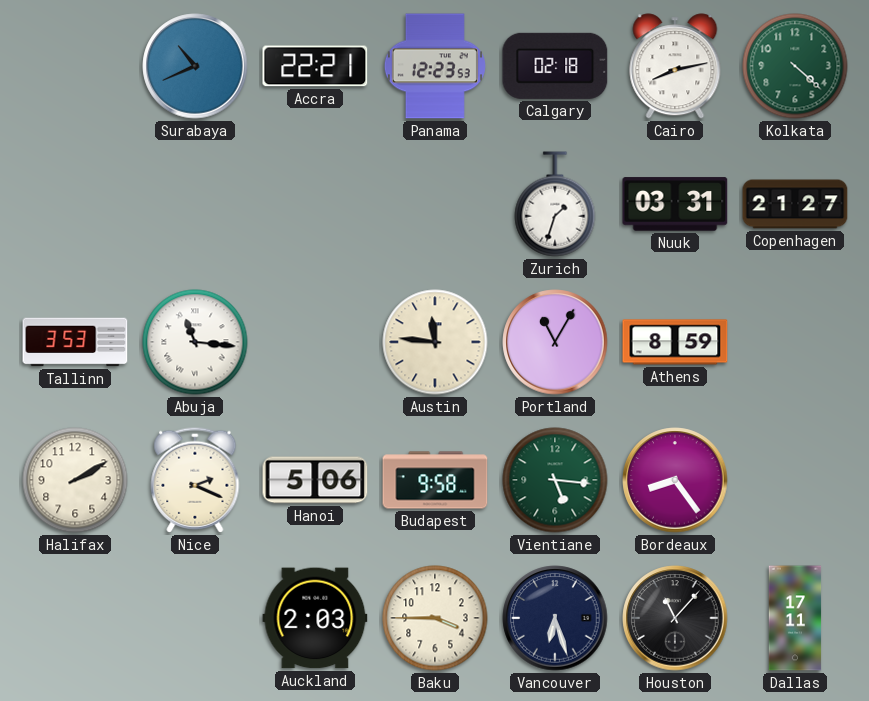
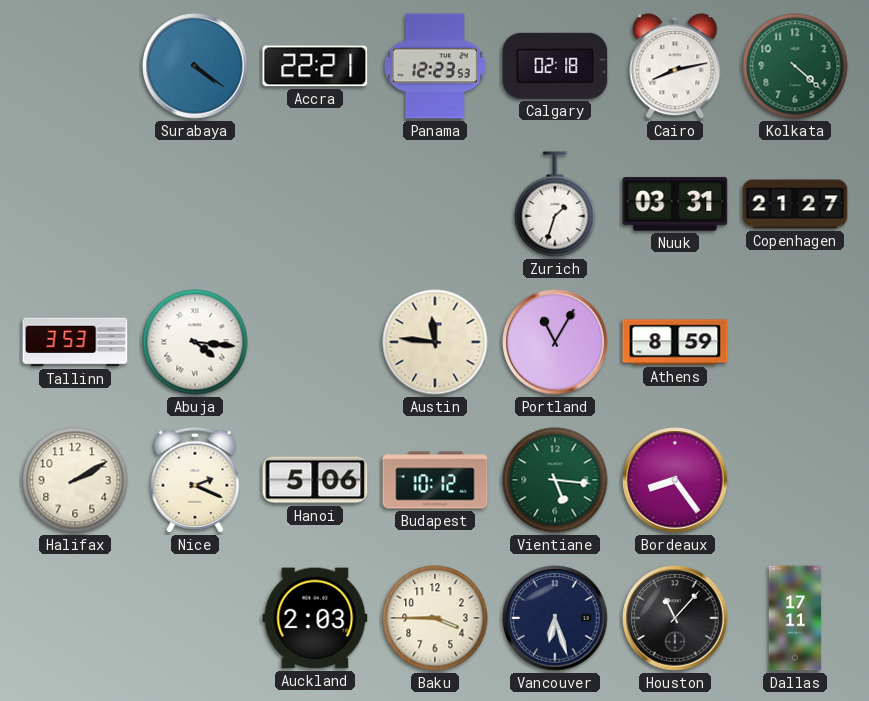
Surabaya: 10:41 -> 4:21
Abuja: 11:16 -> 4:16
Budapest: 9:58 -> 10:12
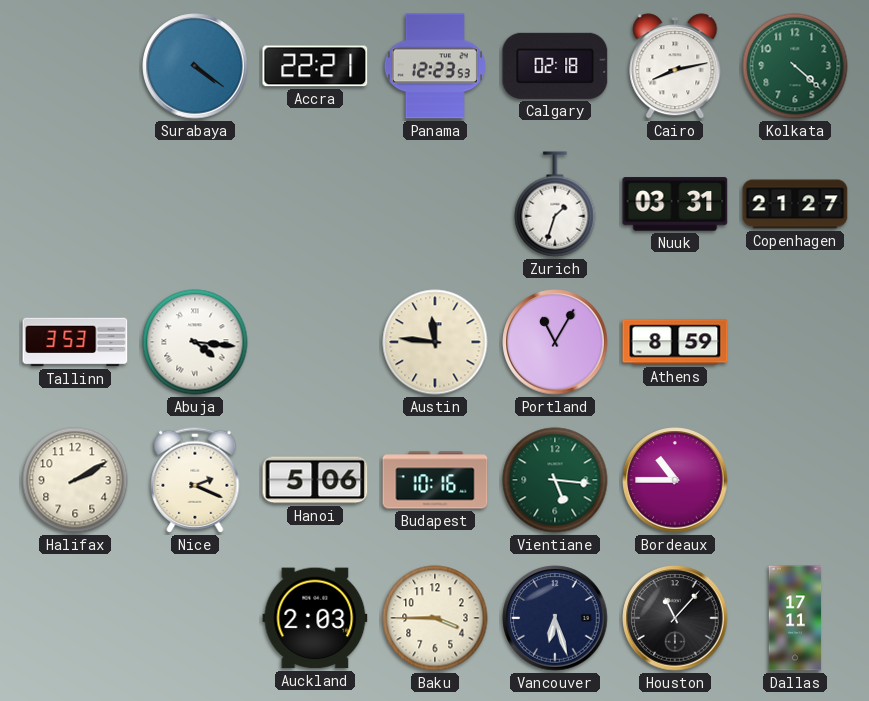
Budapest: 10:12 -> 10:16
Bordeaux: 8:24 -> 10:45
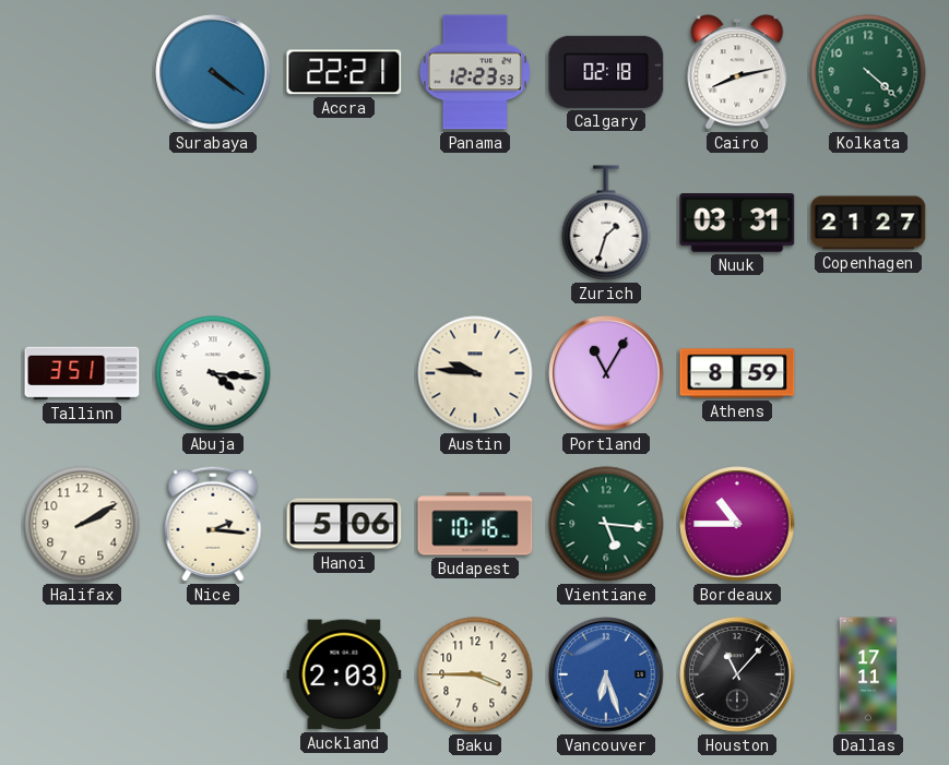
Tallinn: 3:53 -> 3:51
Austin: 11:46 -> 9:46
Nice: 2:19 -> 2:16
Vancouver dial: navy -> blue
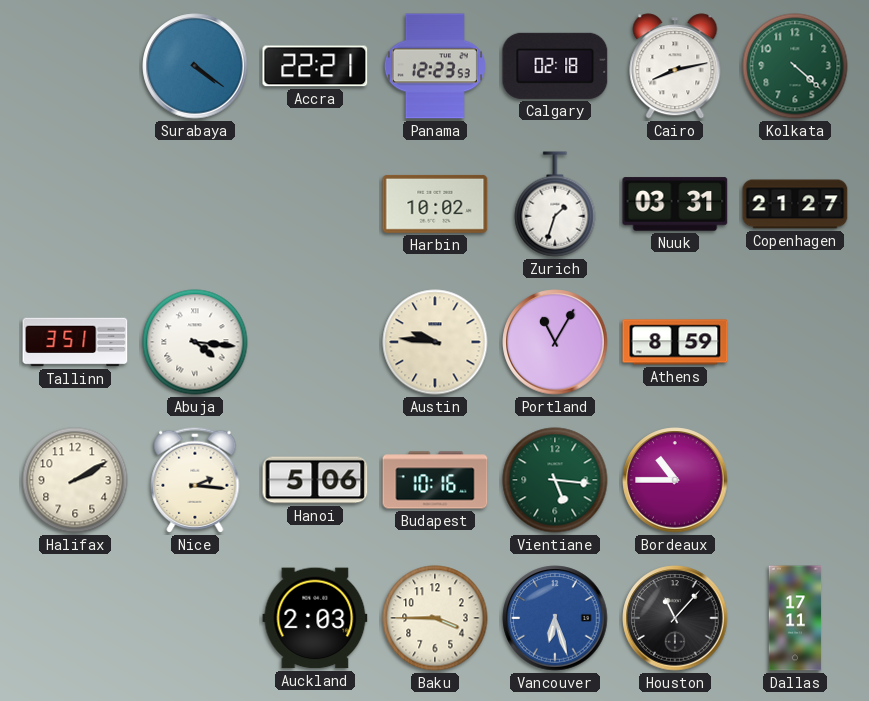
Harbin: none -> 10:02
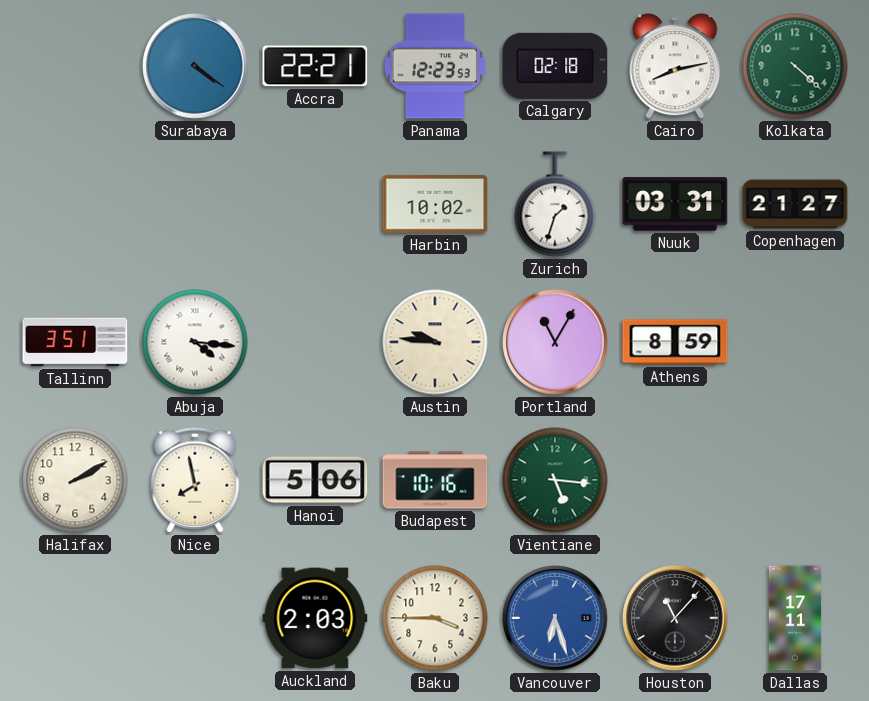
Nice: 2:16 -> 7:58
Bordeaux: 10:45 -> none
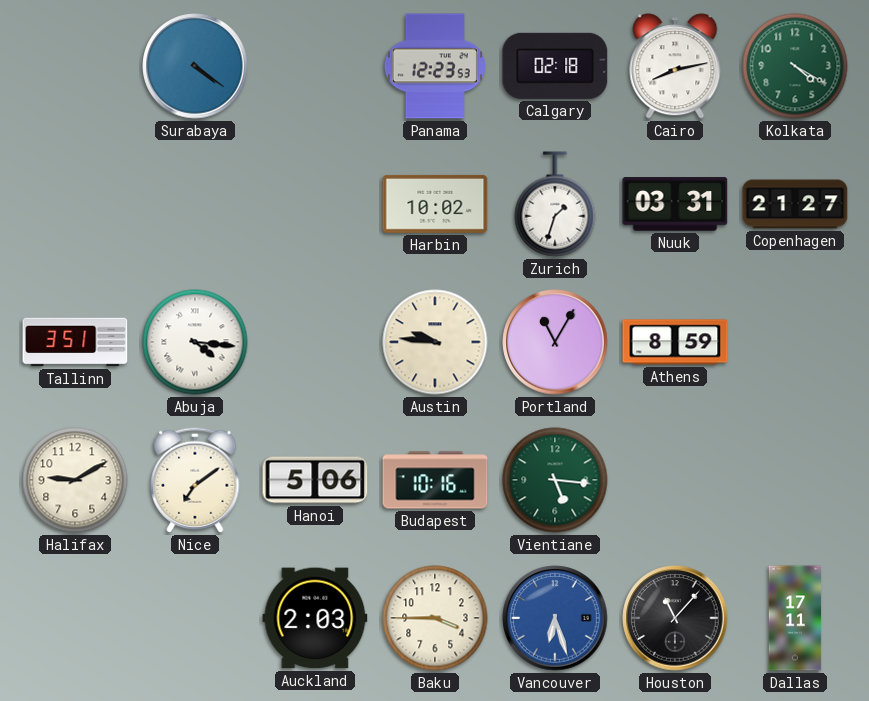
Accra: 22:21 -> none
Kolkata: 4:22 -> 4:20
Halifax: 2:10 -> 9:10
Nice: 7:58 -> 7:09
